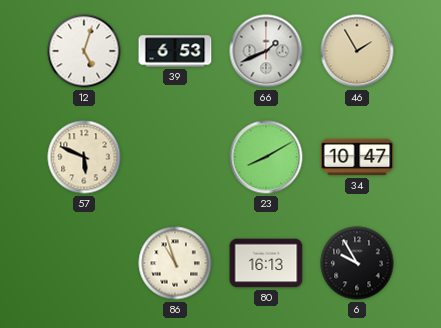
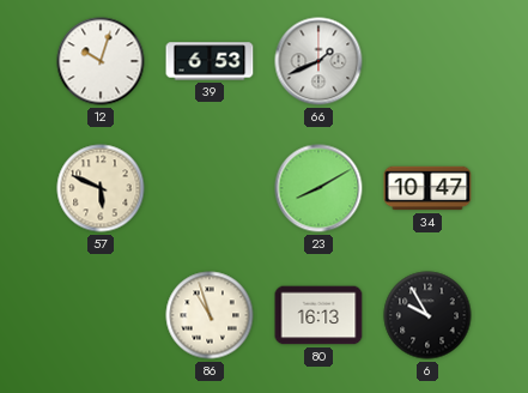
12: 5:03 -> 10:03
46: 1:55 -> none
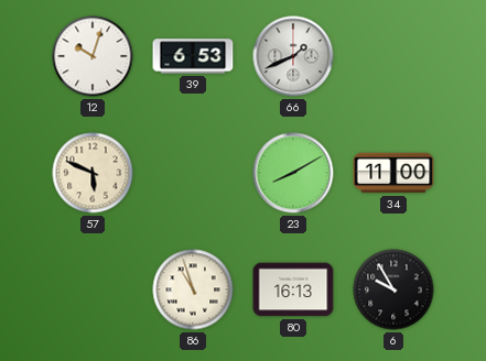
34: 10:47 -> 11:00
